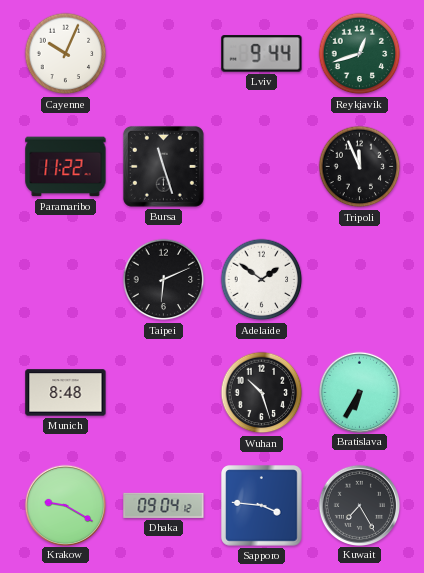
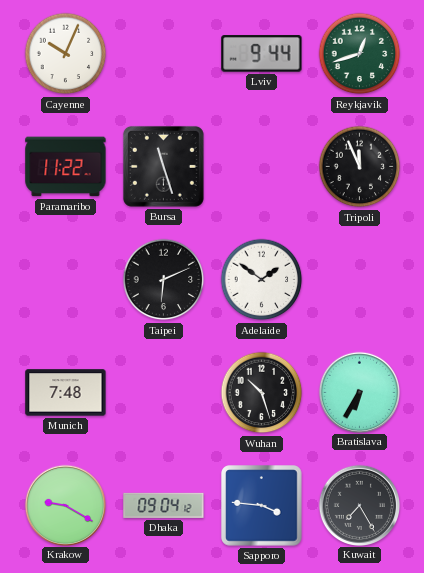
Munich: 8:48 -> 7:48
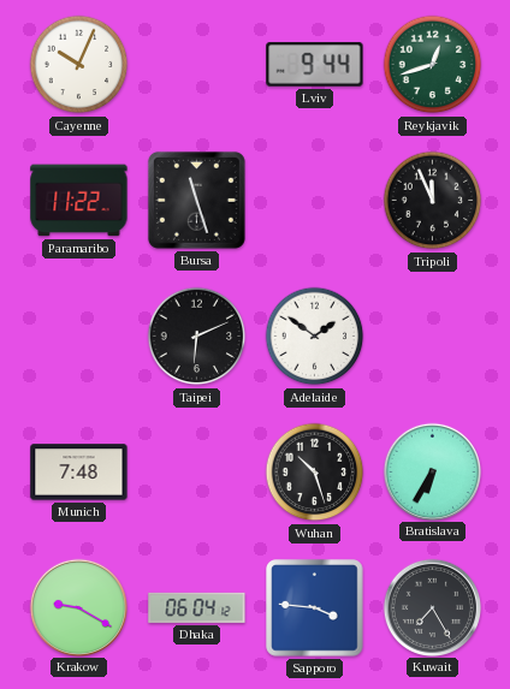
Dhaka: 09:04 -> 06:04
